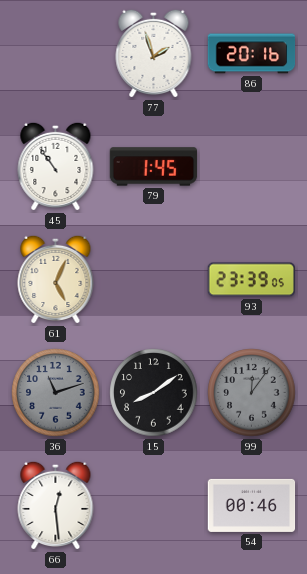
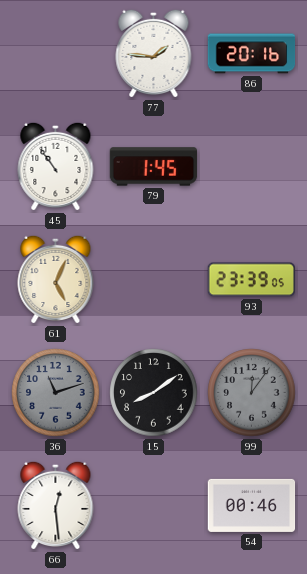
77: 1:57 -> 1:46
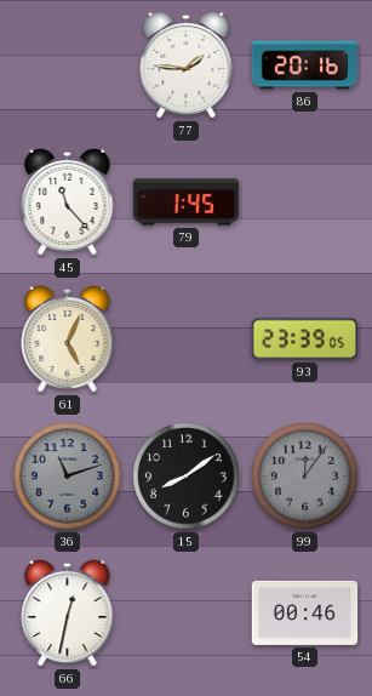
45: 10:54 -> 11:23
66: 12:29 -> 12:32
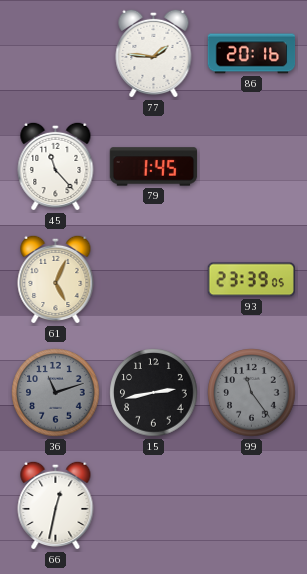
15: 8:09 -> 2:43
99: 12:06 -> 11:24
54: 00:46 -> none
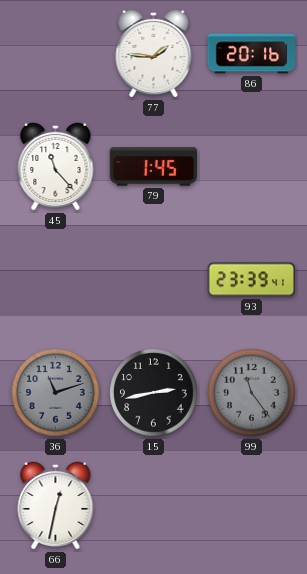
61: 5:04 -> none
93: 23:39:05 -> 23:39:41
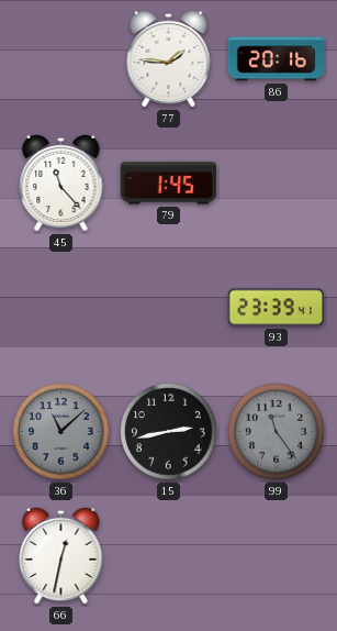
36: 11:12 -> 11:08
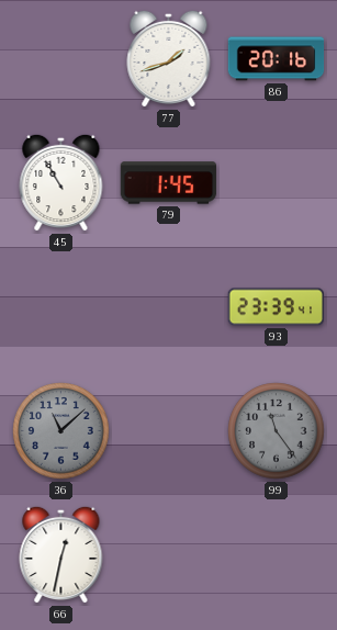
77: 1:46 -> 1:42
45: 11:23 -> 10:55
15: 2:43 -> none
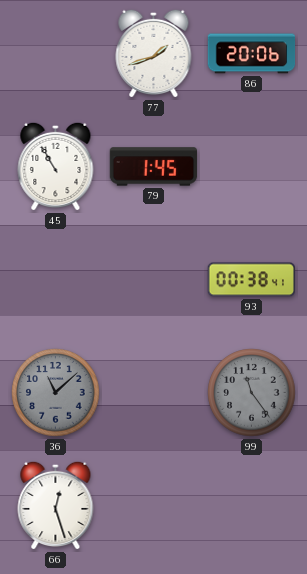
86: 20:16 -> 20:06
93: 23:39 -> 00:38
66: 12:32 -> 12:27
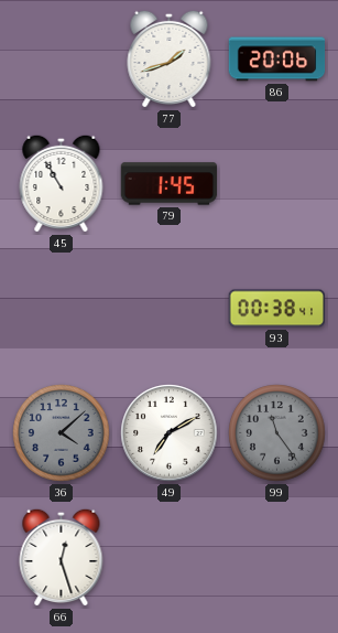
36: 11:08 -> 4:08
49: none -> 7:10
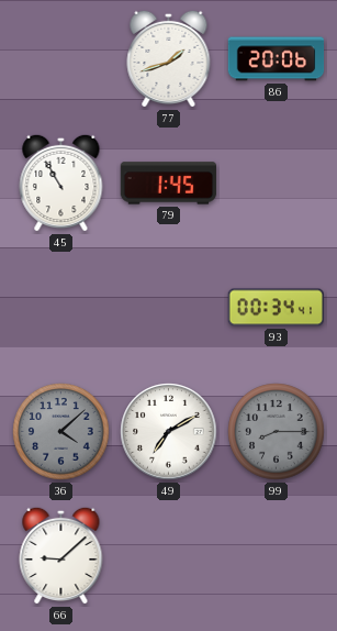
93: 00:38 -> 00:34
99: 11:24 -> 8:15
66: 12:27 -> 9:08
